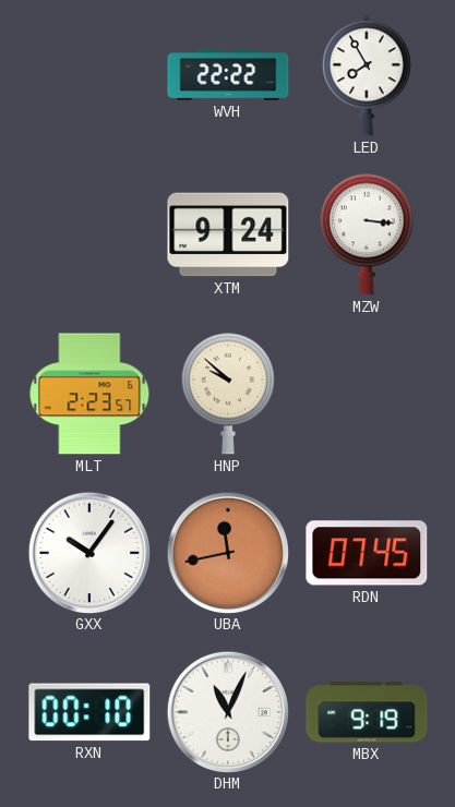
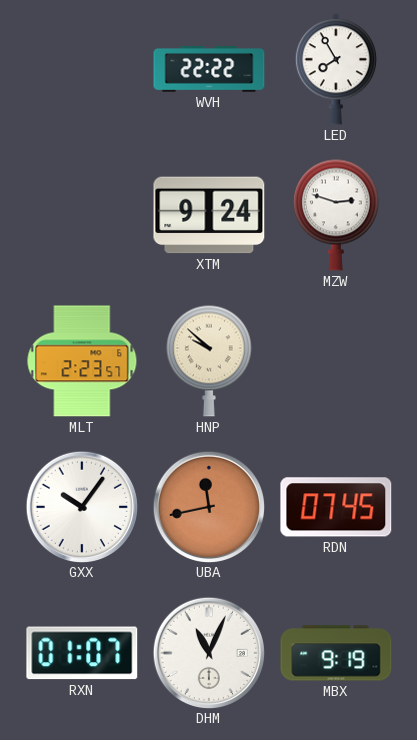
MZW: 3:16 -> 2:48
RXN: 00:10 -> 01:07
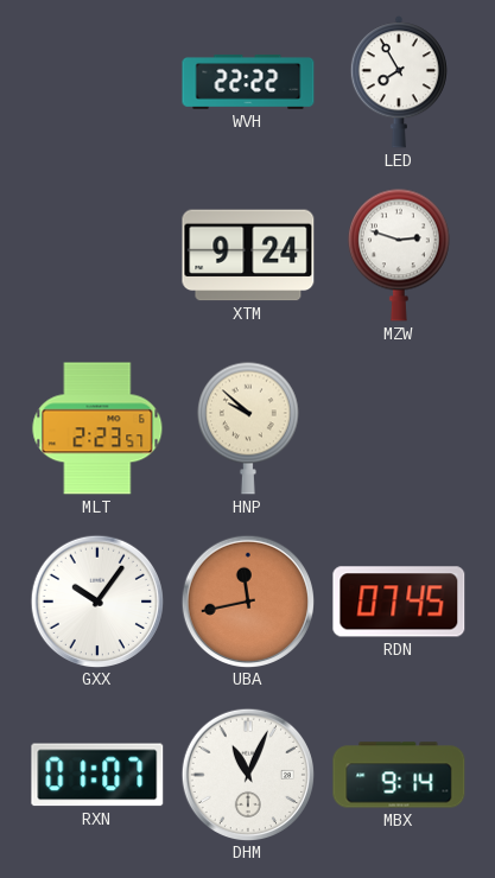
MBX: 9:19 -> 9:14
